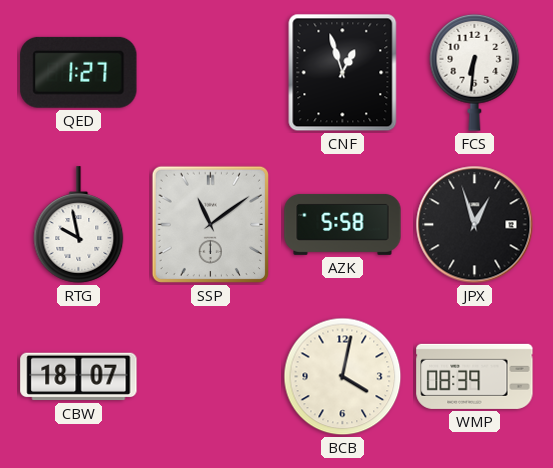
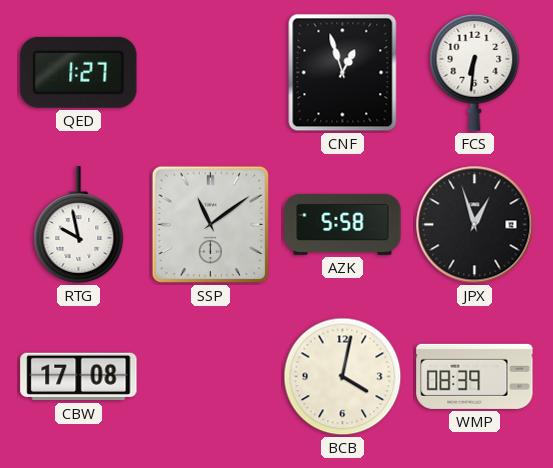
CBW: 18:07 -> 17:08
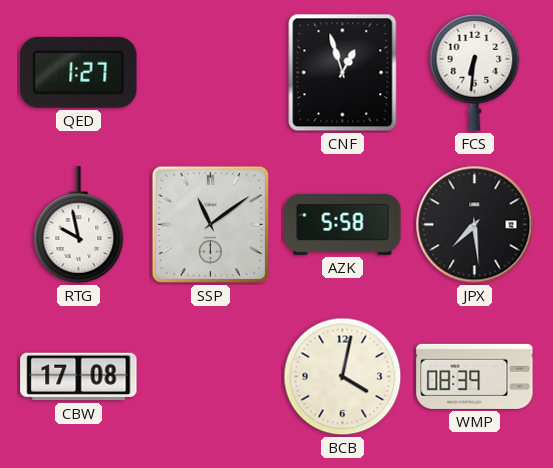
JPX: 12:57 -> 7:29
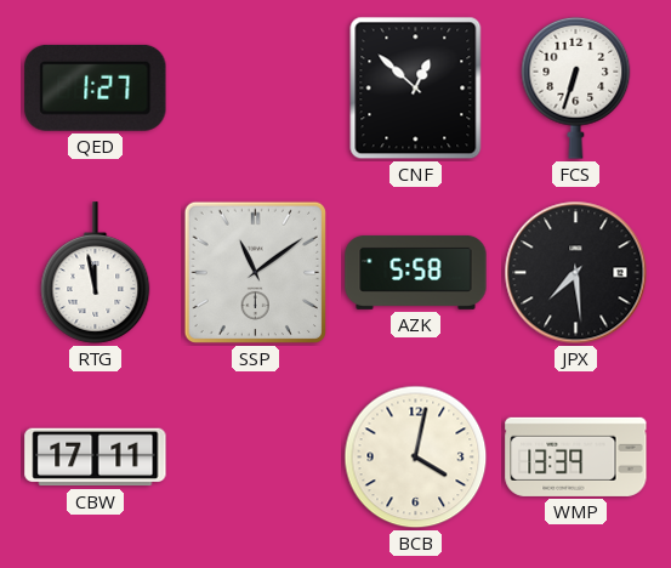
CNF: 12:57 -> 12:52
FCS: 6:31 -> 6:33
RTG: 9:58 -> 11:58
CBW: 17:08 -> 17:11
WMP: 08:39 -> 13:39
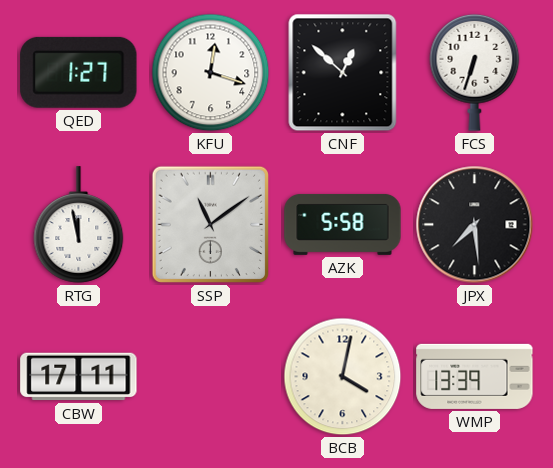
KFU: none -> 12:18
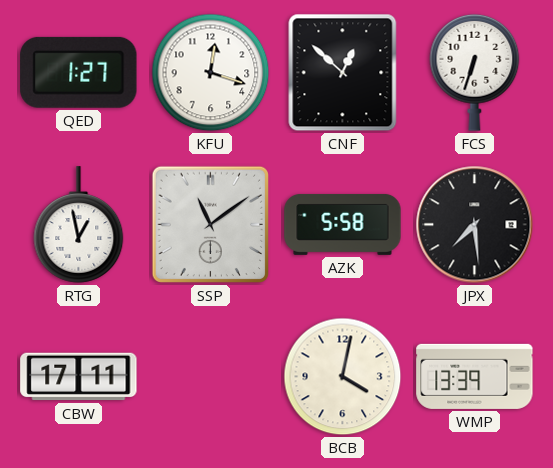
RTG: 11:58 -> 12:58
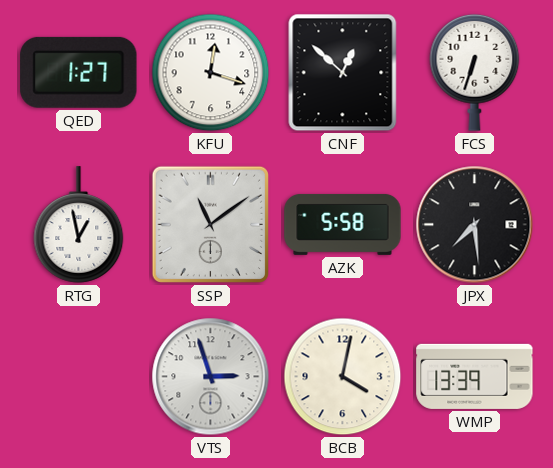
CBW: 17:11 -> none
VTS: none -> 2:57
